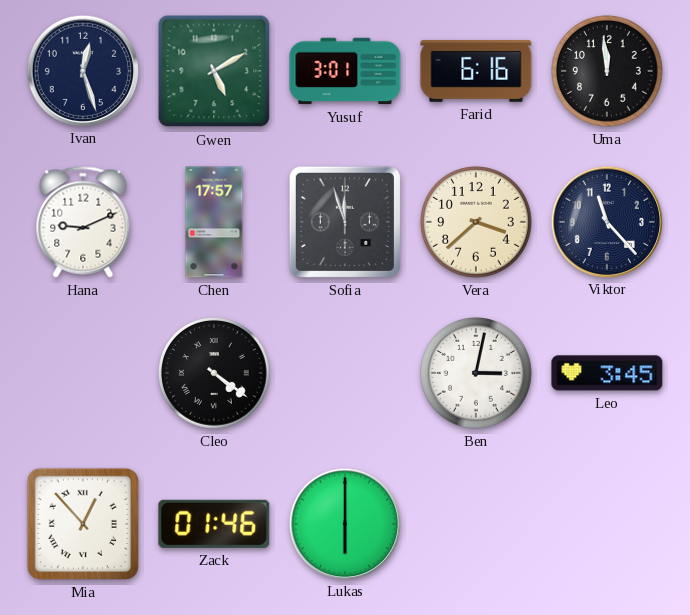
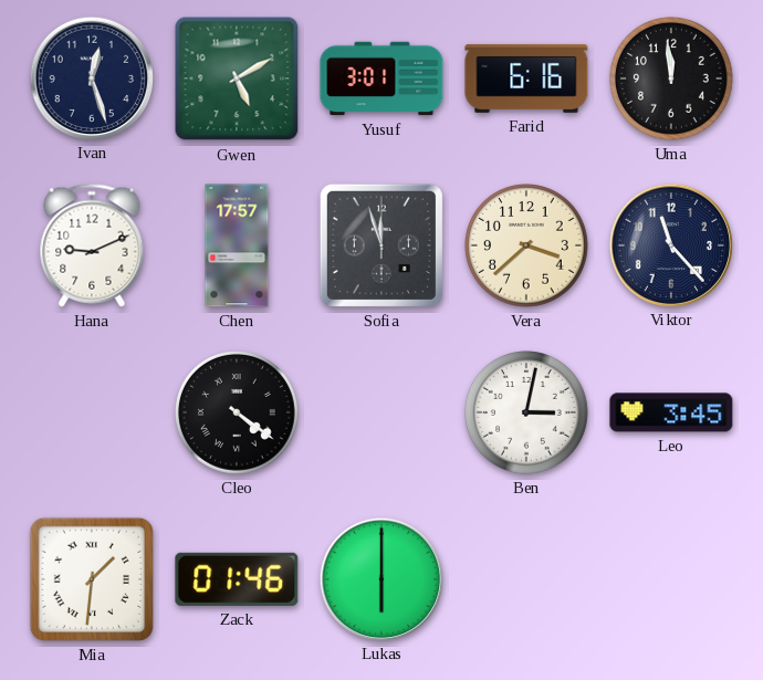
Mia: 12:53 -> 1:31
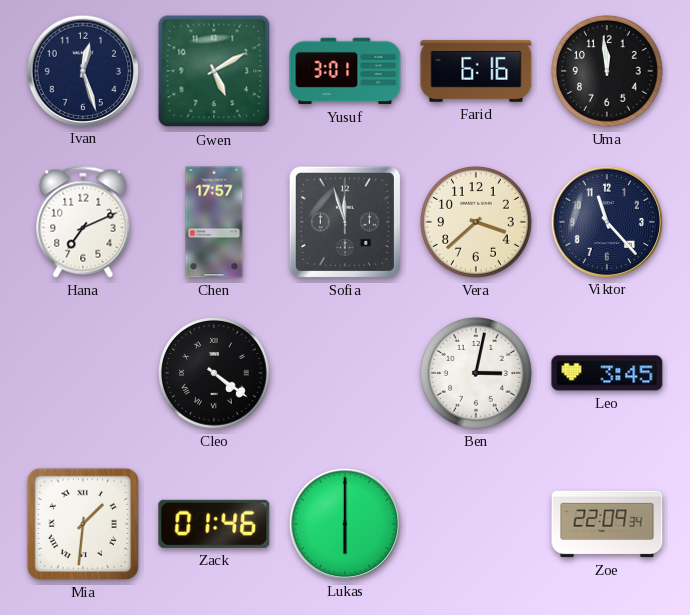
Hana: 9:11 -> 7:11
Zoe: none -> 22:09
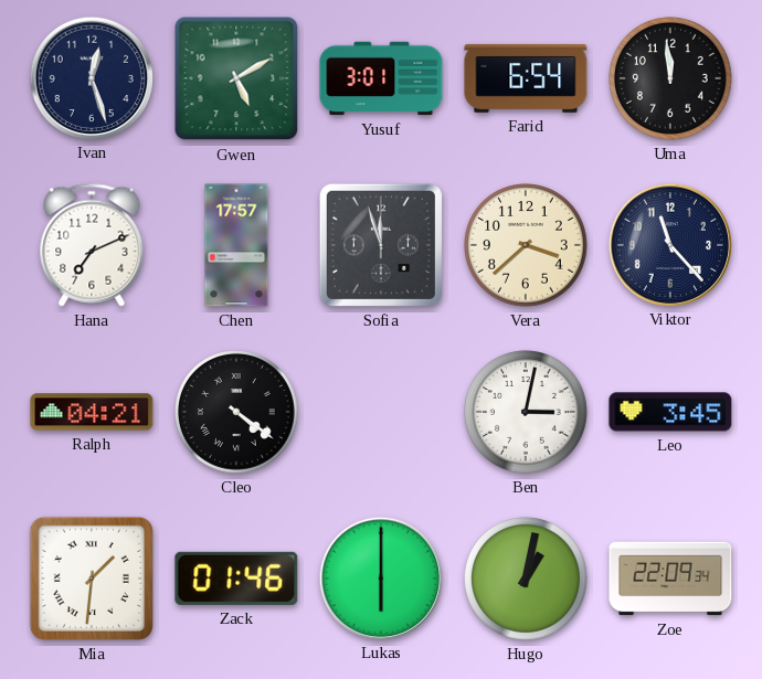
Farid: 6:16 -> 6:54
Ralph: none -> 04:21
Hugo: none -> 1:02
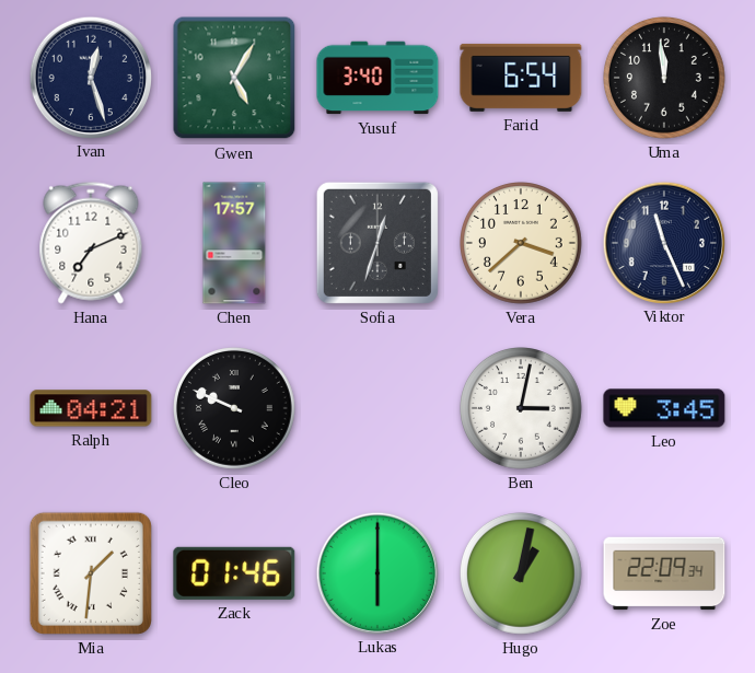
Gwen: 5:10 -> 5:05
Yusuf: 3:01 -> 3:40
Sofia: 11:57 -> 12:33
Viktor: 11:23 -> 11:26
Cleo: 4:21 -> 9:49
